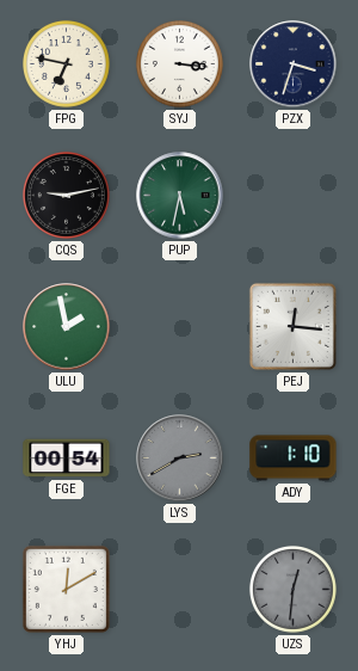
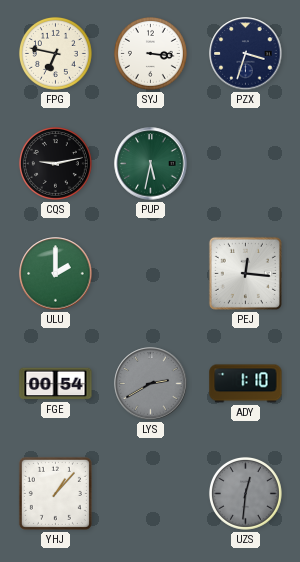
ULU: 1:58 -> 2:00
YHJ: 12:10 -> 1:07
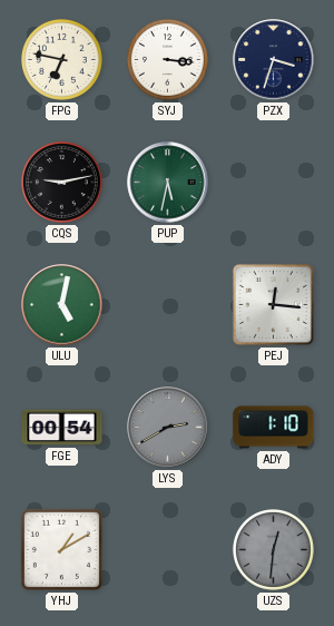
ULU: 2:00 -> 5:02
YHJ: 1:07 -> 1:10
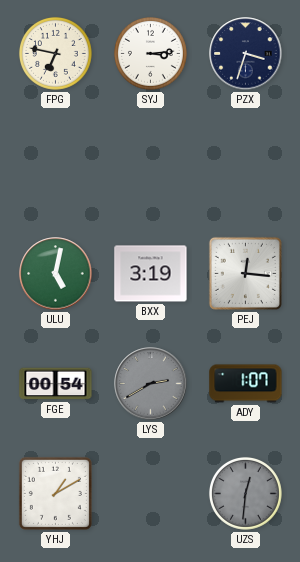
SYJ: 3:16 -> 3:14
CQS: 9:13 -> none
PUP: 5:32 -> none
BXX: none -> 3:19
ADY: 1:10 -> 1:07
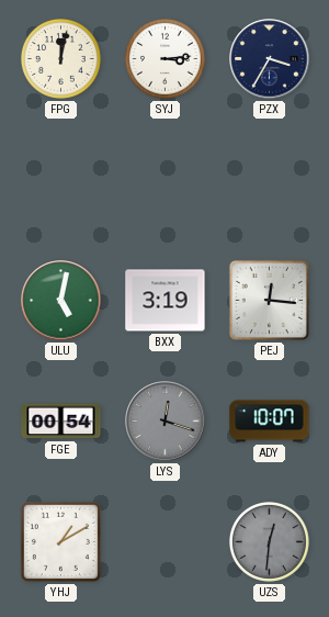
FPG: 6:47 -> 12:02
PZX: 3:33 -> 3:35
LYS: 2:40 -> 12:18
ADY: 1:07 -> 10:07
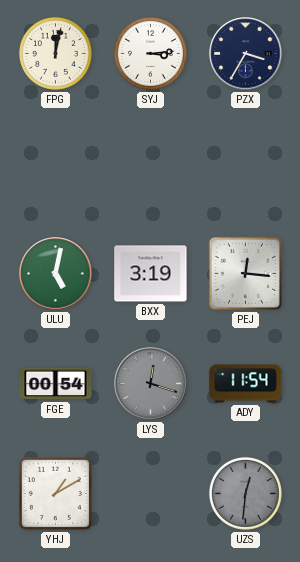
ADY: 10:07 -> 11:54
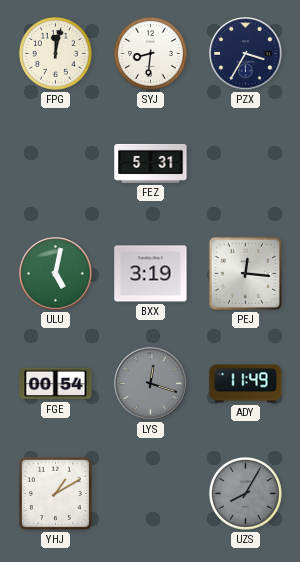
SYJ: 3:14 -> 8:31
FEZ: none -> 5:31
ADY: 11:54 -> 11:49
UZS: 12:31 -> 8:05
